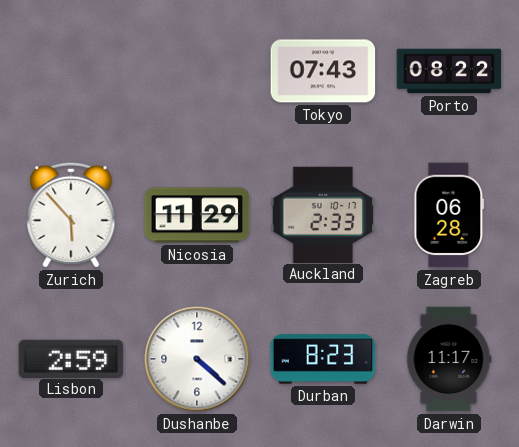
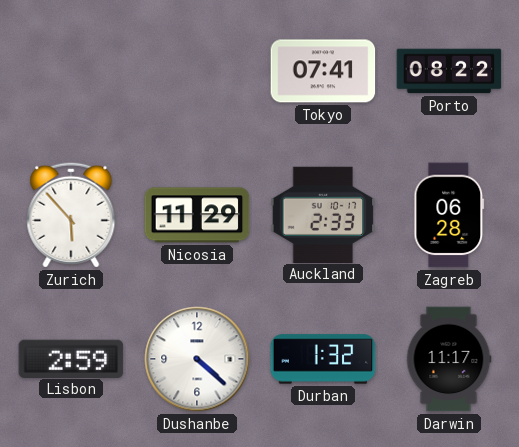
Tokyo: 07:43 -> 07:41
Durban: 8:23 -> 1:32
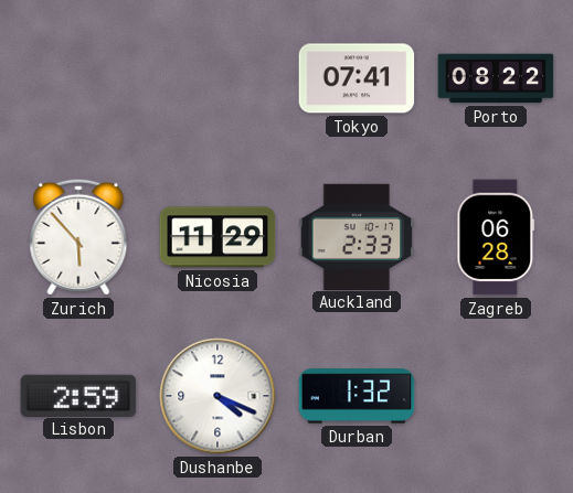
Dushanbe: 4:22 -> 4:19
Darwin: 11:17 -> none
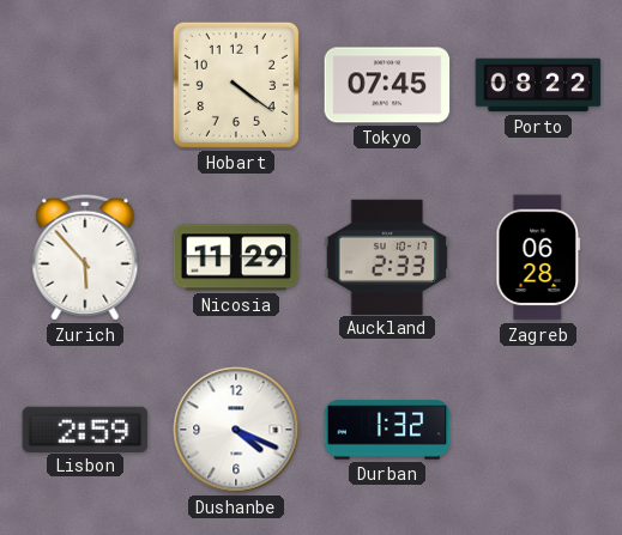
Hobart: none -> 4:21
Tokyo: 07:41 -> 07:45
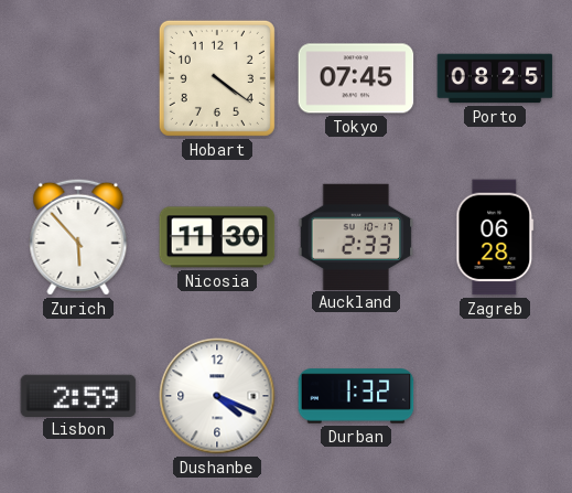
Porto: 08:22 -> 08:25
Nicosia: 11:29 -> 11:30
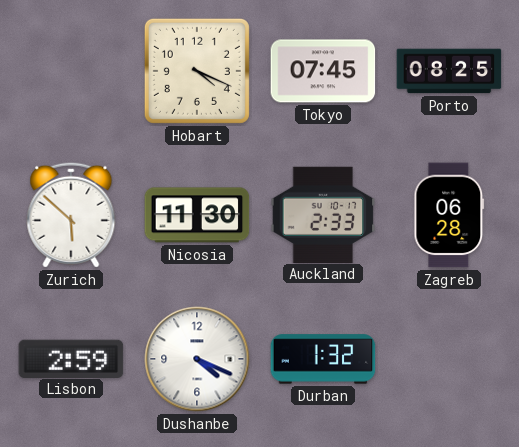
Hobart: 4:21 -> 4:19
Zurich: 5:53 -> 5:52
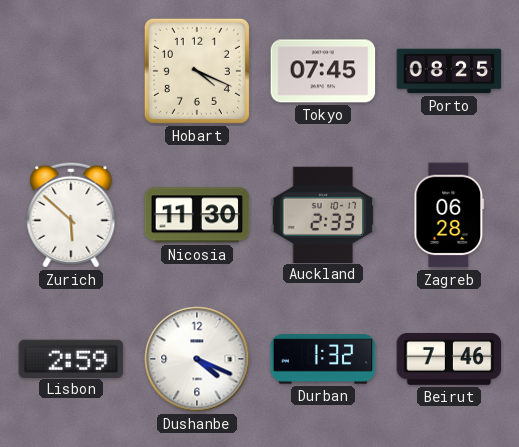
Beirut: none -> 7:46
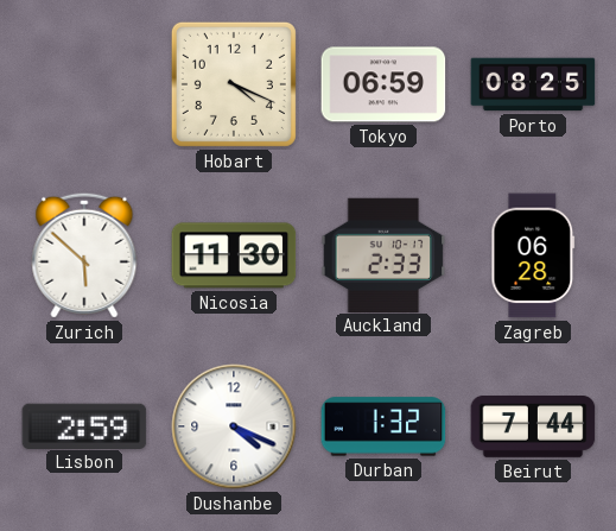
Tokyo: 07:45 -> 06:59
Beirut: 7:46 -> 7:44
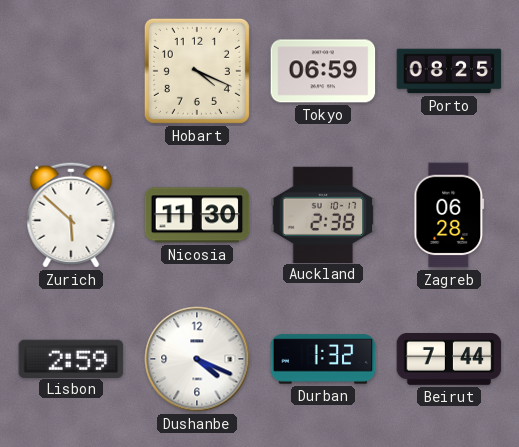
Auckland: 2:33 -> 2:38
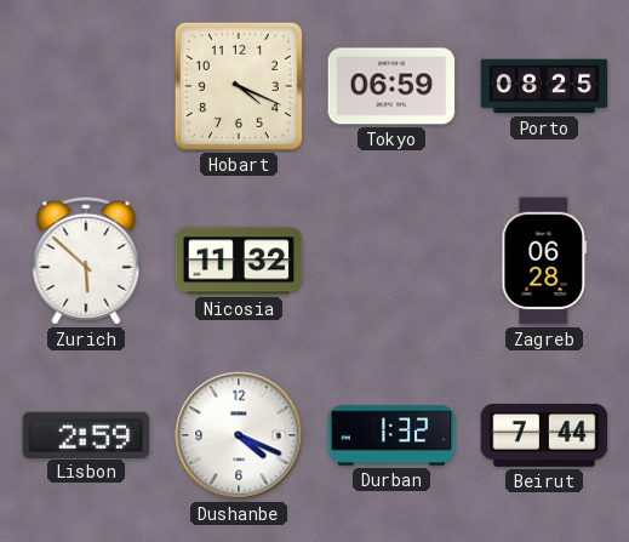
Nicosia: 11:30 -> 11:32
Auckland: 2:38 -> none
